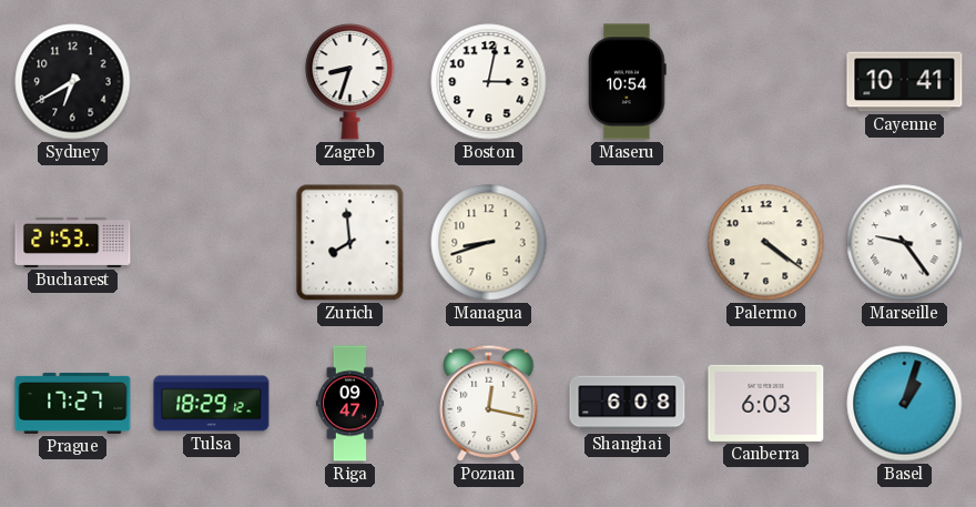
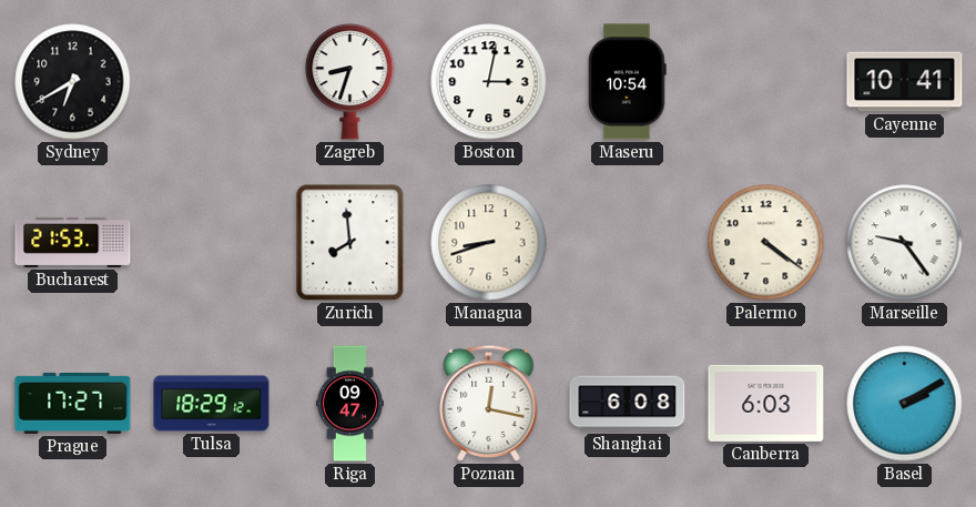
Basel: 1:03 -> 2:10
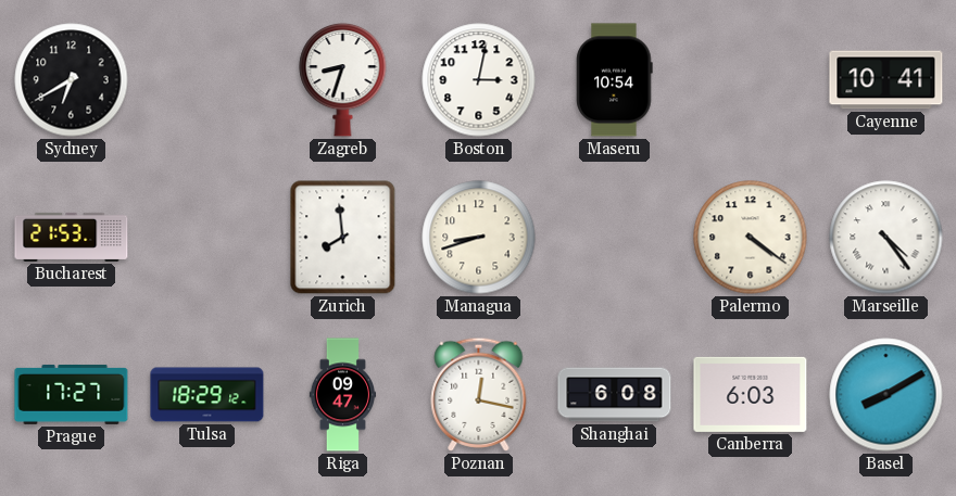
Marseille: 9:24 -> 4:24
Basel: 2:10 -> 8:10
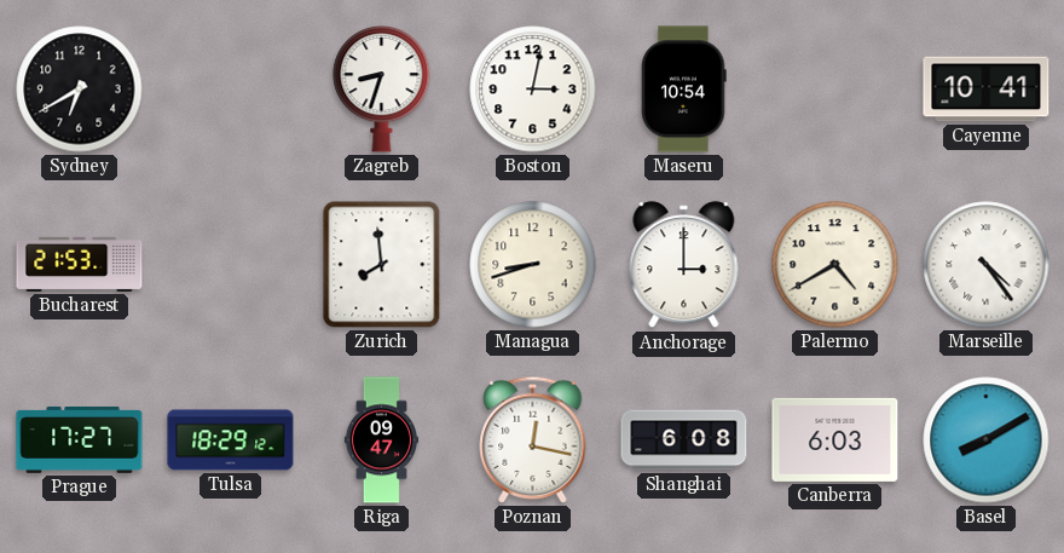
Anchorage: none -> 3:00
Palermo: 4:21 -> 4:40
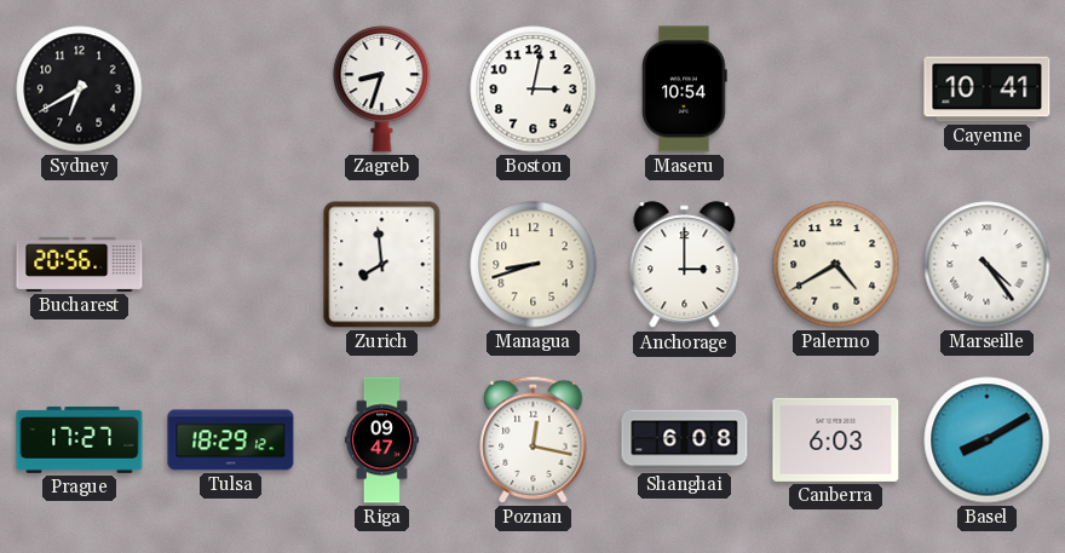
Bucharest: 21:53 -> 20:56
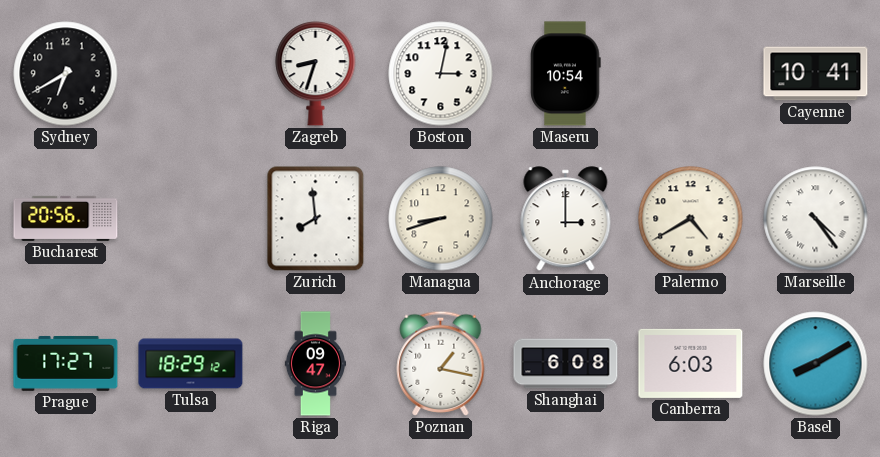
Poznan: 12:17 -> 1:17
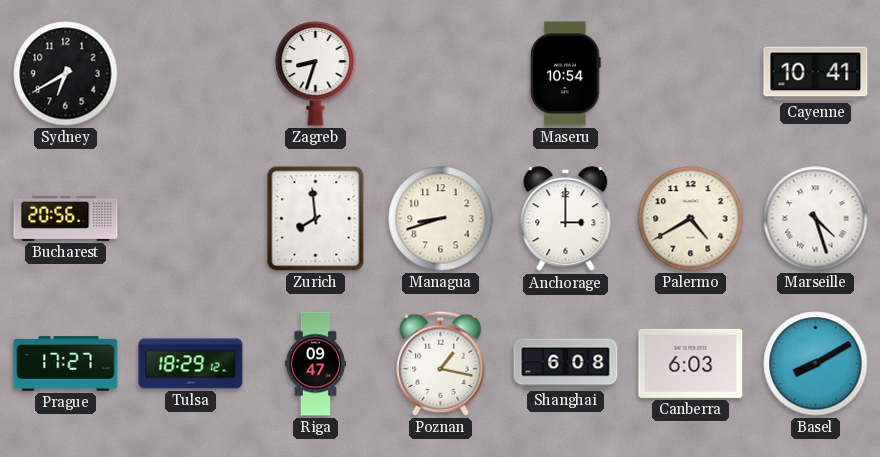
Boston: 3:02 -> none
Marseille: 4:24 -> 4:27
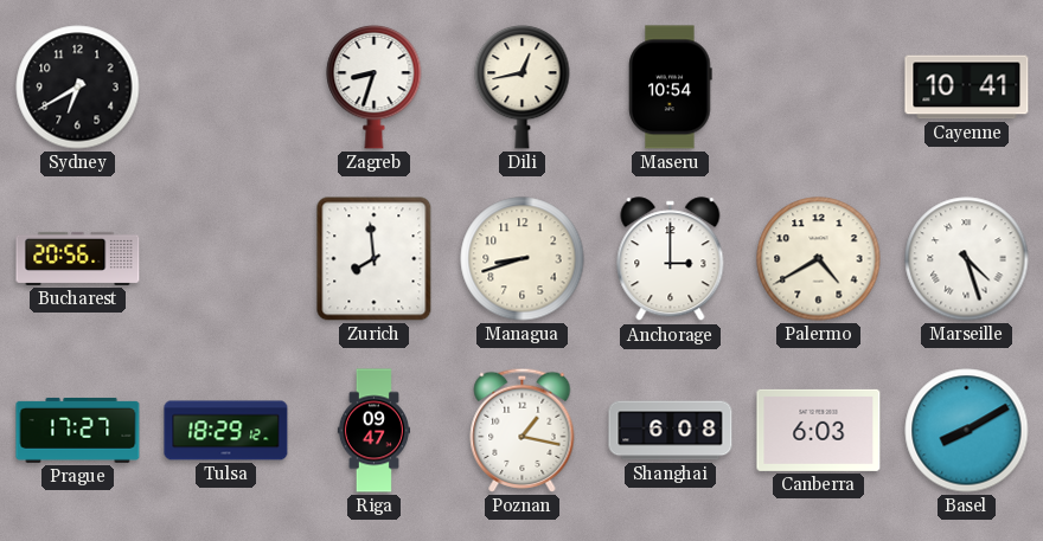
Dili: none -> 12:43
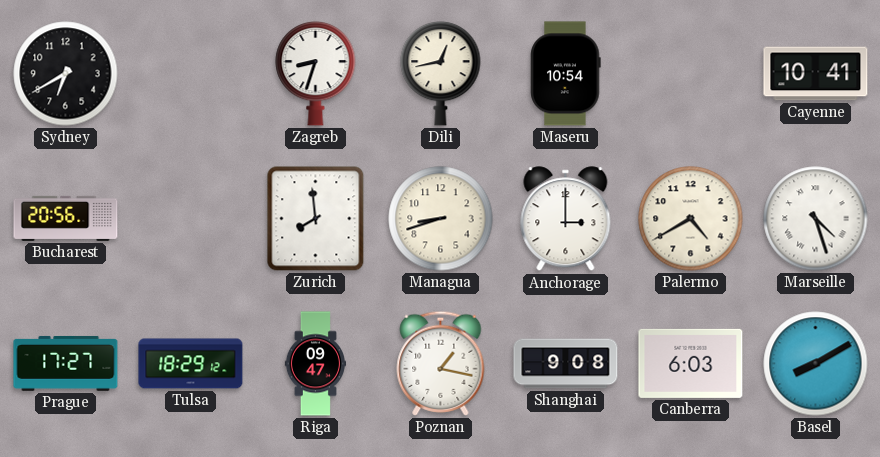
Shanghai: 6:08 -> 9:08
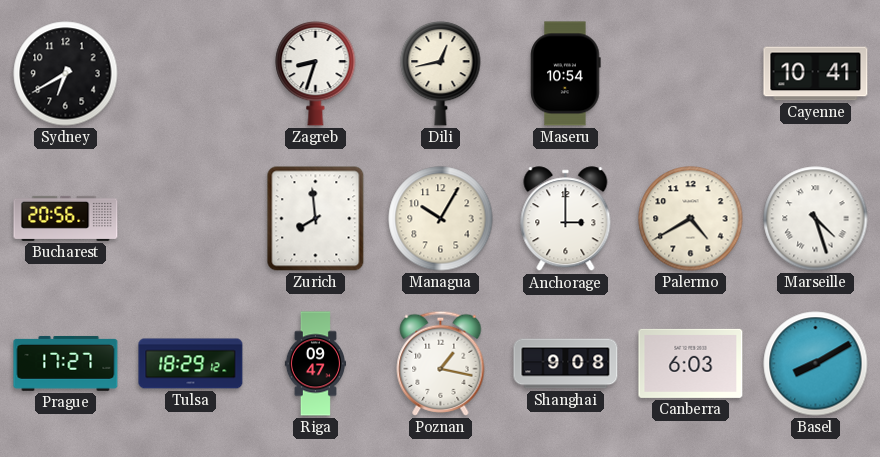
Managua: 8:42 -> 10:05
